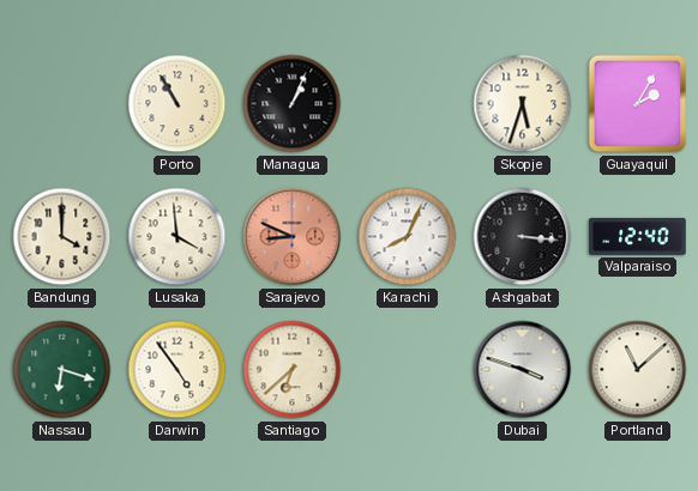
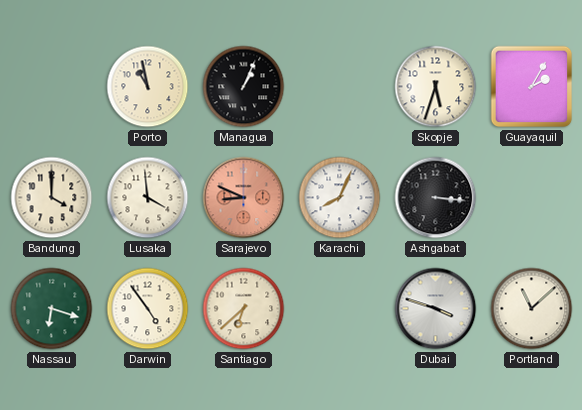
Porto: 10:55 -> 10:58
Valparaiso: 12:40 -> none
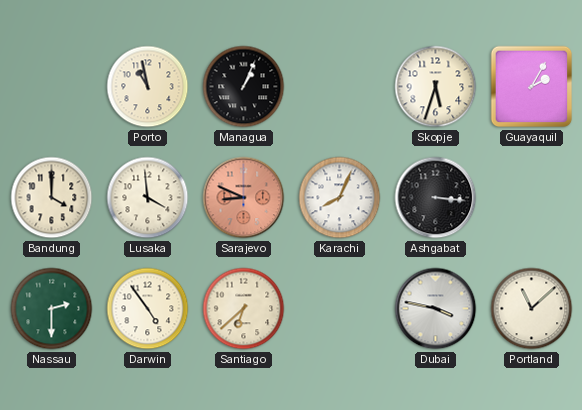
Nassau: 6:18 -> 2:30
Dubai: 3:48 -> 3:47
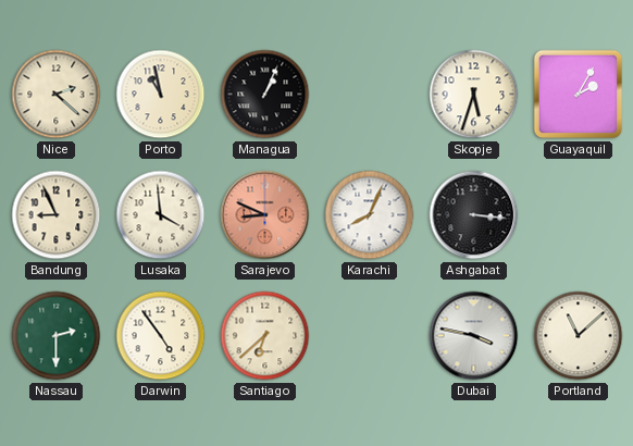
Nice: none -> 2:22
Bandung: 4:00 -> 8:56
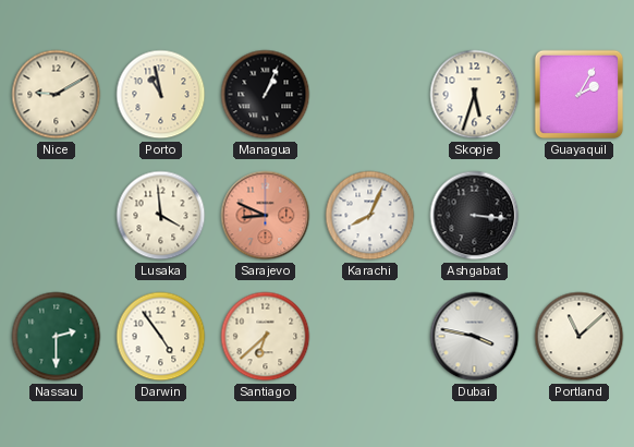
Nice: 2:22 -> 9:10
Bandung: 8:56 -> none
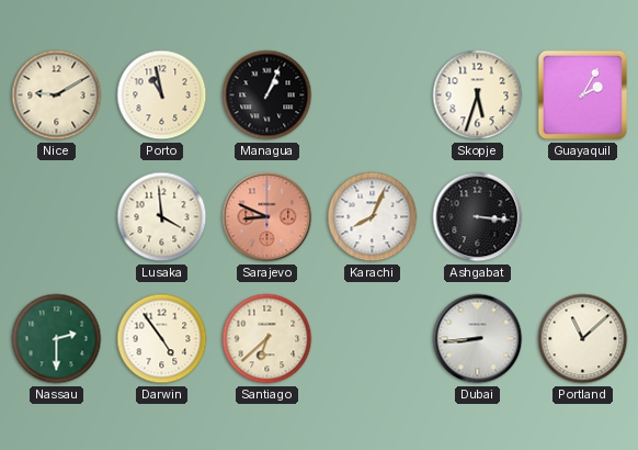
Dubai: 3:47 -> 8:44
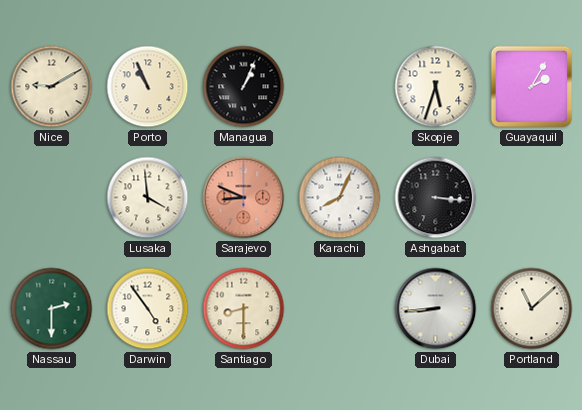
Porto: 10:58 -> 10:56
Santiago: 6:38 -> 8:30
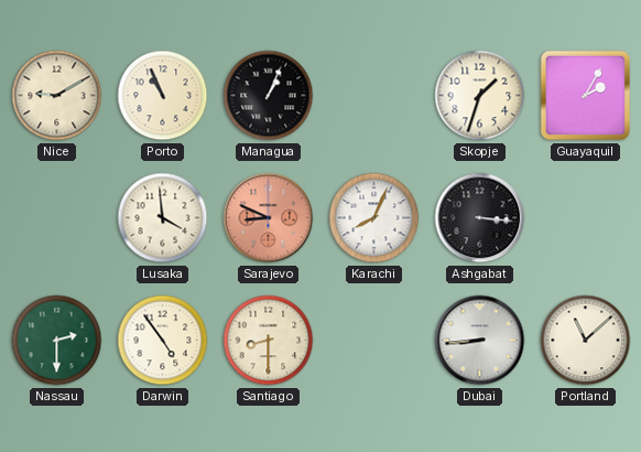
Skopje: 5:33 -> 1:33
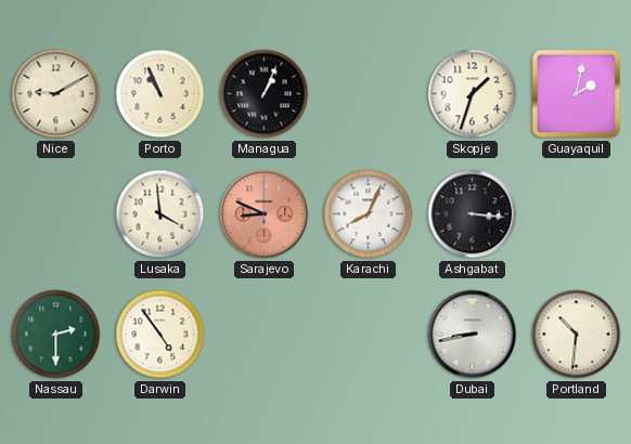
Guayaquil: 2:05 -> 2:02
Santiago: 8:30 -> none
Dubai: 8:44 -> 8:43
Portland: 11:08 -> 10:31
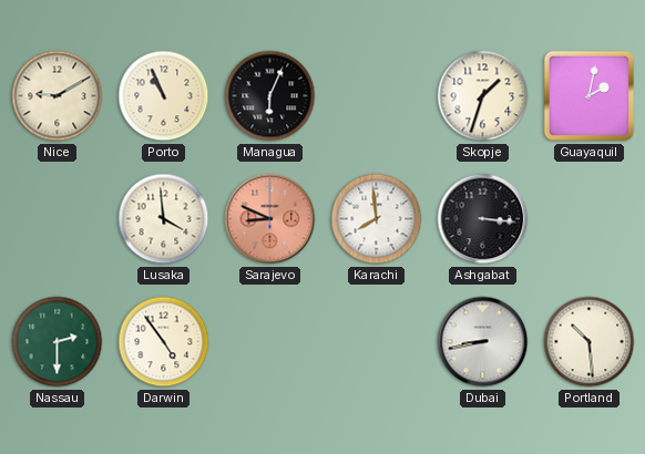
Managua: 1:04 -> 6:04
Karachi: 8:04 -> 7:59
Portland: 10:31 -> 10:29
